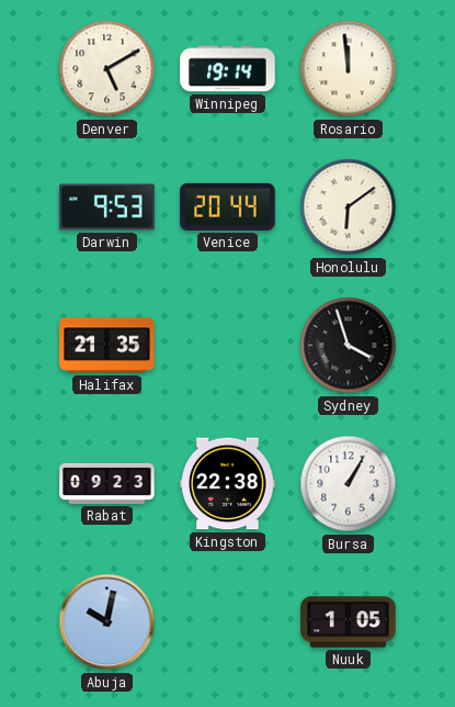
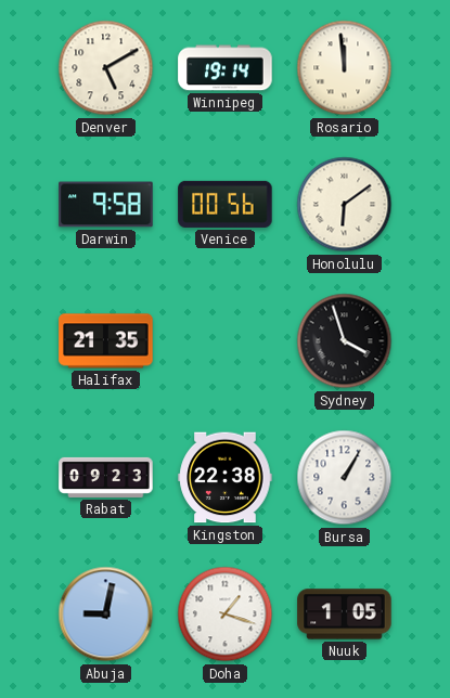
Darwin: 9:53 -> 9:58
Venice: 20:44 -> 00:56
Abuja: 10:02 -> 9:02
Doha: none -> 1:18
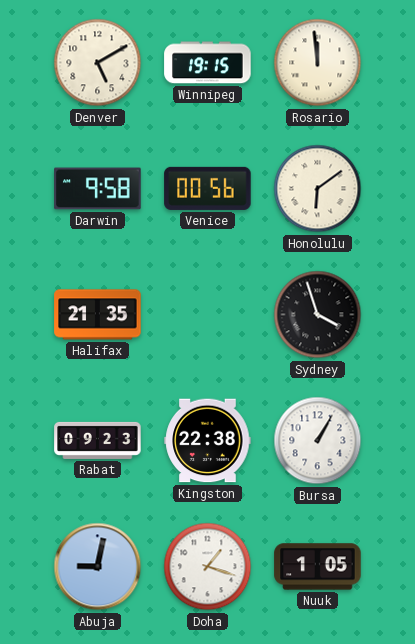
Winnipeg: 19:14 -> 19:15
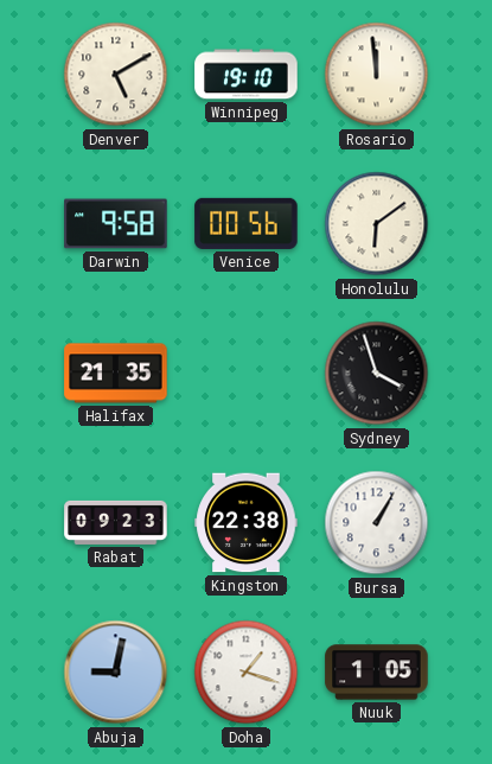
Winnipeg: 19:15 -> 19:10
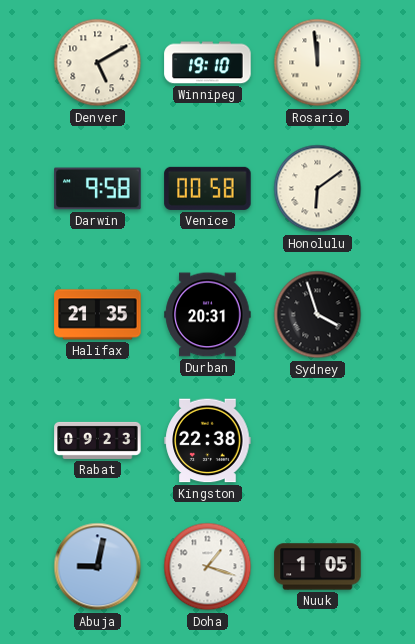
Venice: 00:56 -> 00:58
Durban: none -> 20:31
Bursa: 1:05 -> none
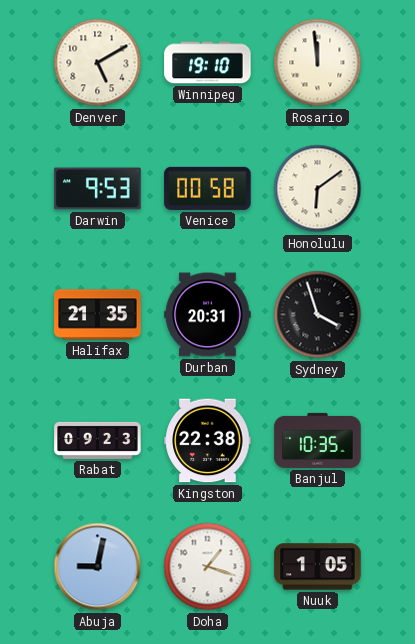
Darwin: 9:58 -> 9:53
Banjul: none -> 10:35
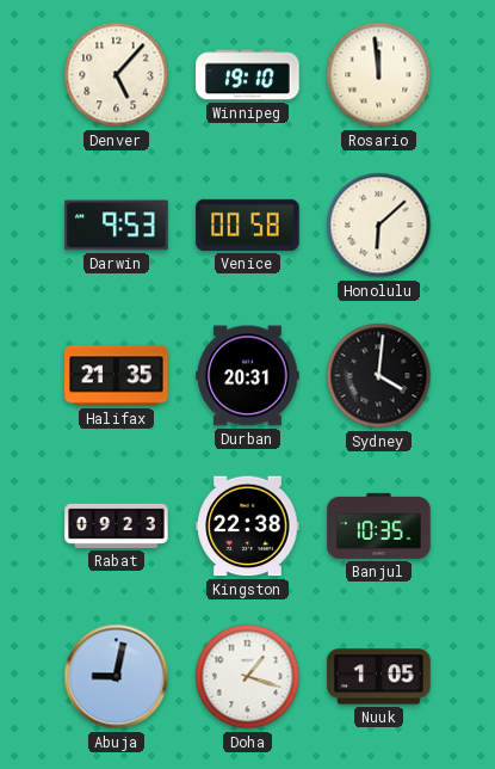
Denver: 5:10 -> 5:07
Honolulu: 6:09 -> 6:08
Sydney: 3:57 -> 4:01
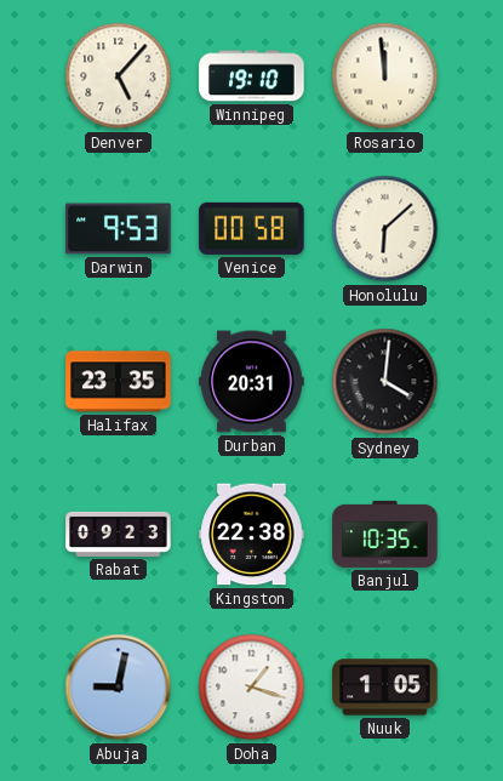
Halifax: 21:35 -> 23:35
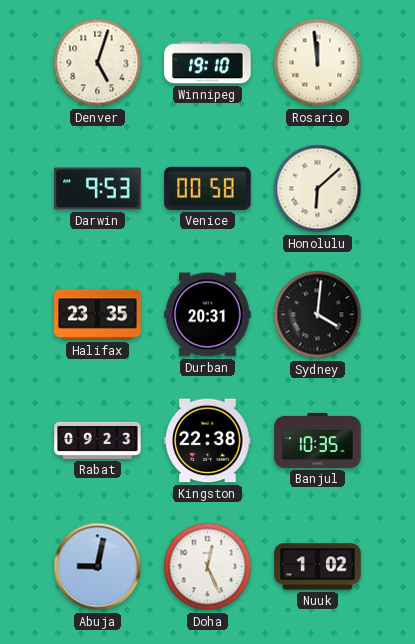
Denver: 5:07 -> 5:03
Doha: 1:18 -> 12:26
Nuuk: 1:05 -> 1:02
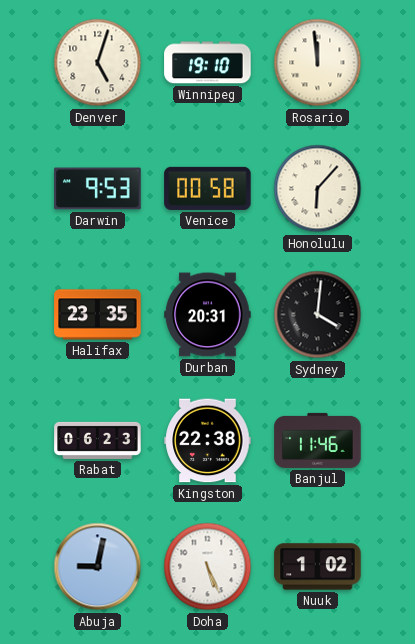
Honolulu: 6:08 -> 6:07
Rabat: 09:23 -> 06:23
Banjul: 10:35 -> 11:46
Doha: 12:26 -> 5:26
